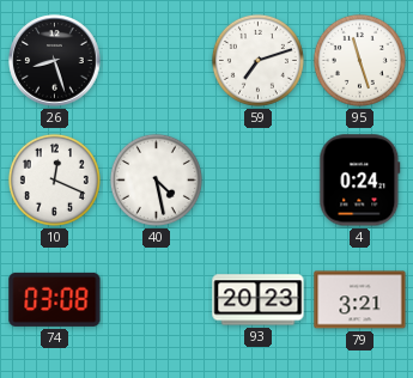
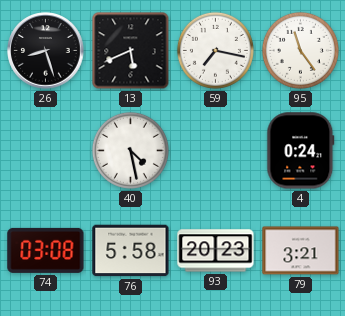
13: none -> 5:41
59: 7:12 -> 7:17
95: 11:27 -> 11:24
10: 12:19 -> none
76: none -> 5:58
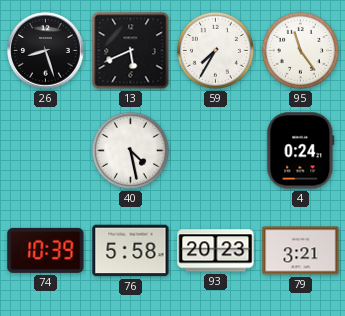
59: 7:17 -> 7:35
74: 03:08 -> 10:39
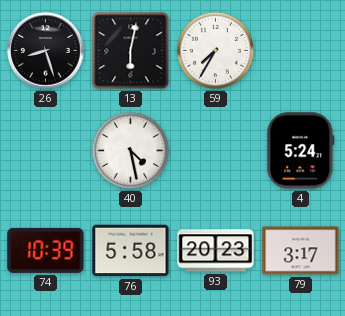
13: 5:41 -> 6:02
95: 11:24 -> none
4: 0:24 -> 5:24
79: 3:21 -> 3:17
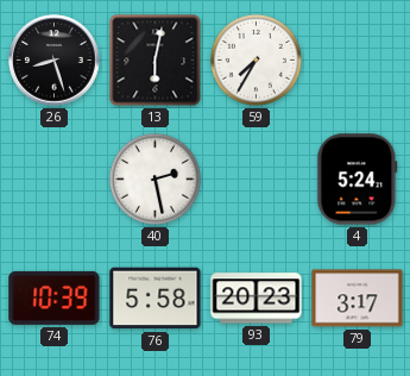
40: 4:28 -> 2:28
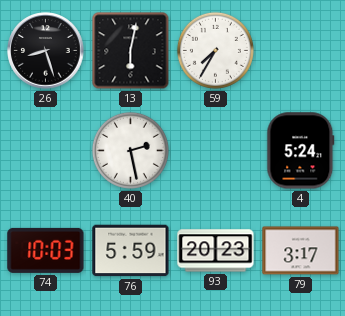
74: 10:39 -> 10:03
76: 5:58 -> 5:59
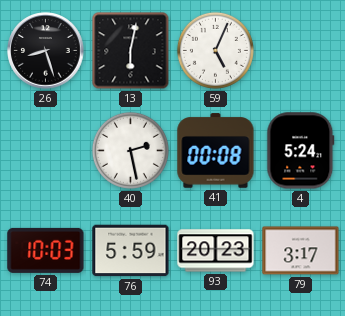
59: 7:35 -> 5:04
41: none -> 00:08
